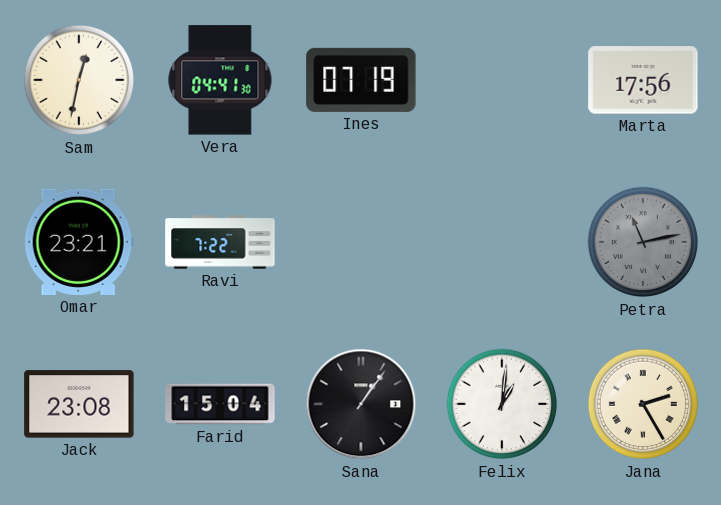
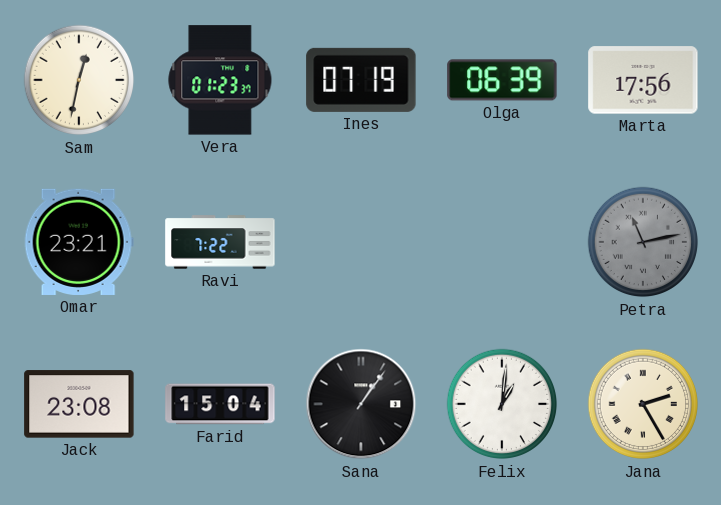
Vera: 04:41 -> 01:23
Olga: none -> 06:39
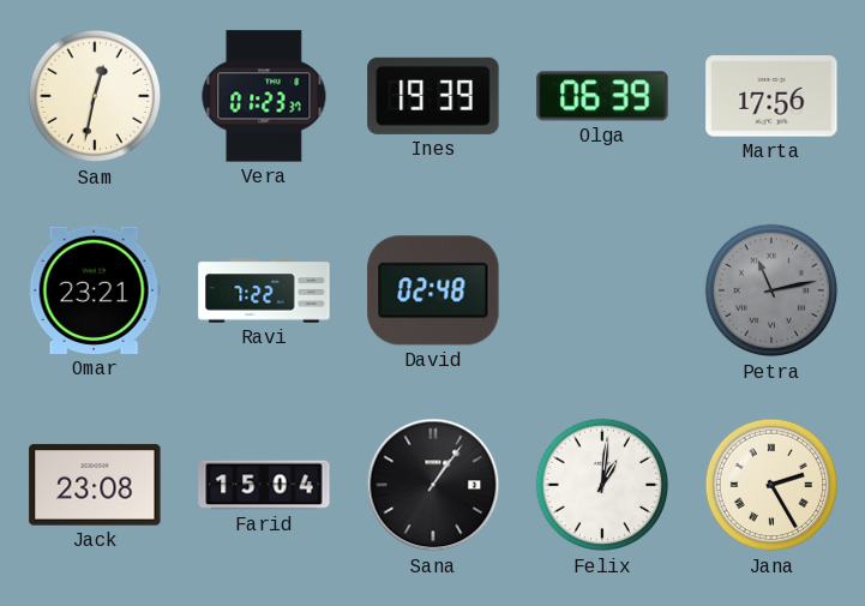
Ines: 07:19 -> 19:39
David: none -> 02:48
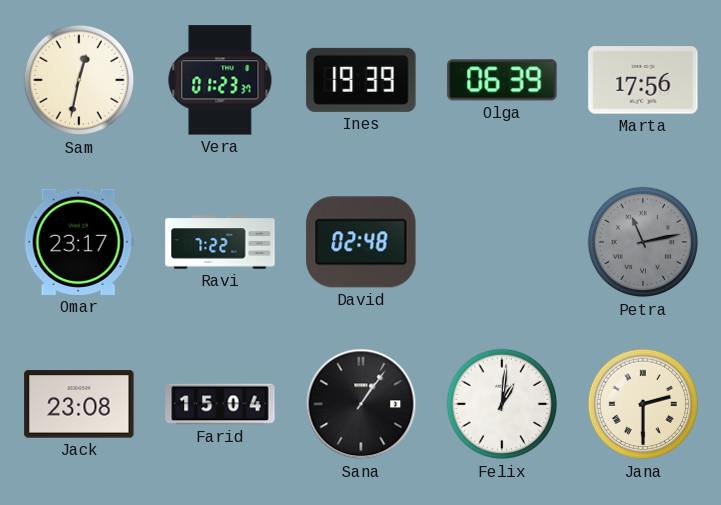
Omar: 23:21 -> 23:17
Jana: 2:25 -> 2:30
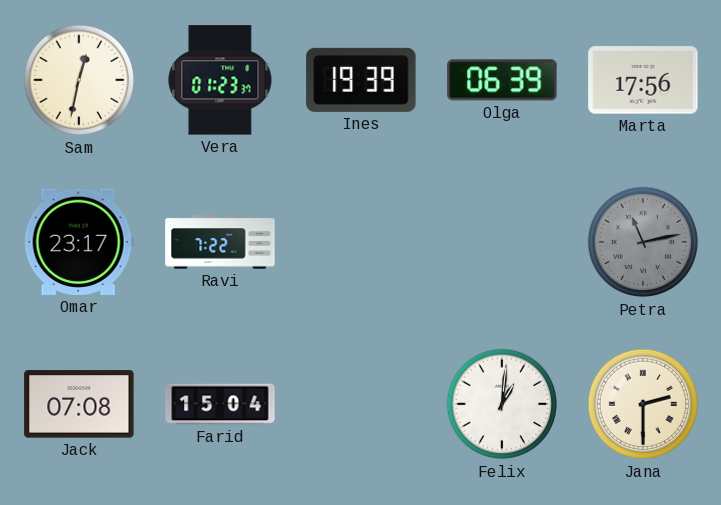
David: 02:48 -> none
Jack: 23:08 -> 07:08
Sana: 1:06 -> none
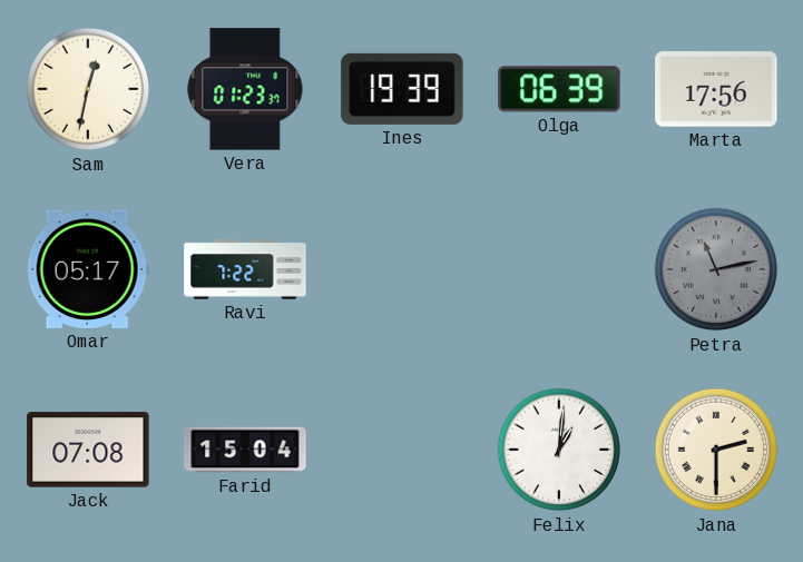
Omar: 23:17 -> 05:17
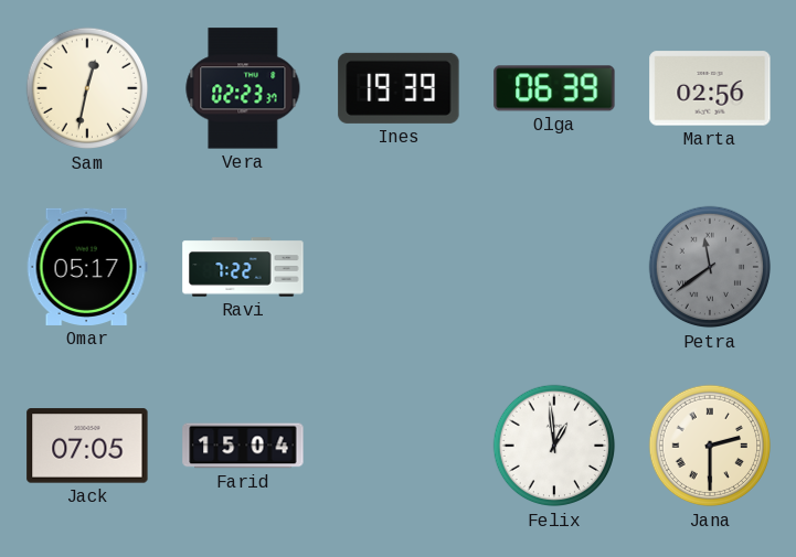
Vera: 01:23 -> 02:23
Marta: 17:56 -> 02:56
Petra: 11:13 -> 11:39
Jack: 07:08 -> 07:05
Felix: 1:01 -> 12:59
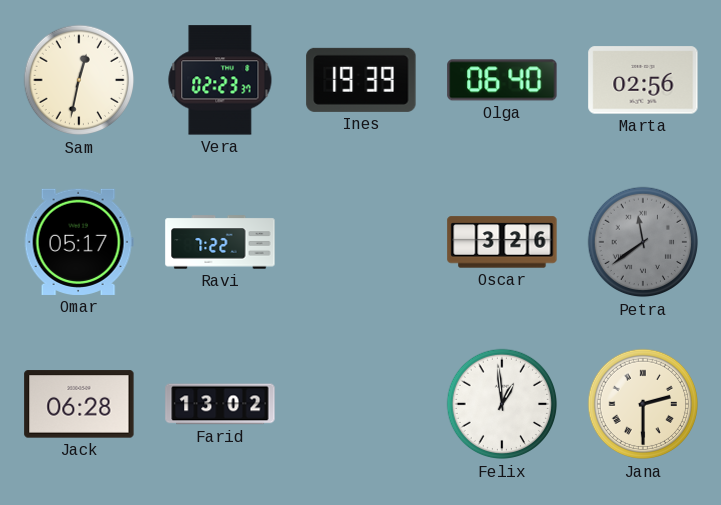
Olga: 06:39 -> 06:40
Oscar: none -> 3:26
Jack: 07:05 -> 06:28
Farid: 15:04 -> 13:02
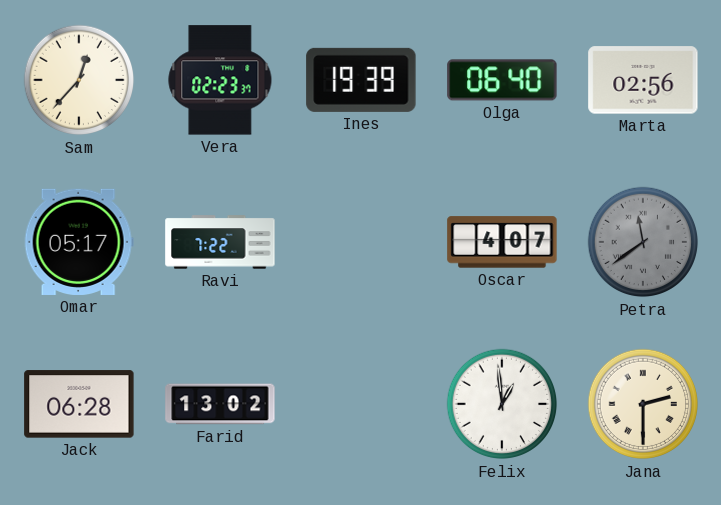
Sam: 12:32 -> 12:37
Oscar: 3:26 -> 4:07
